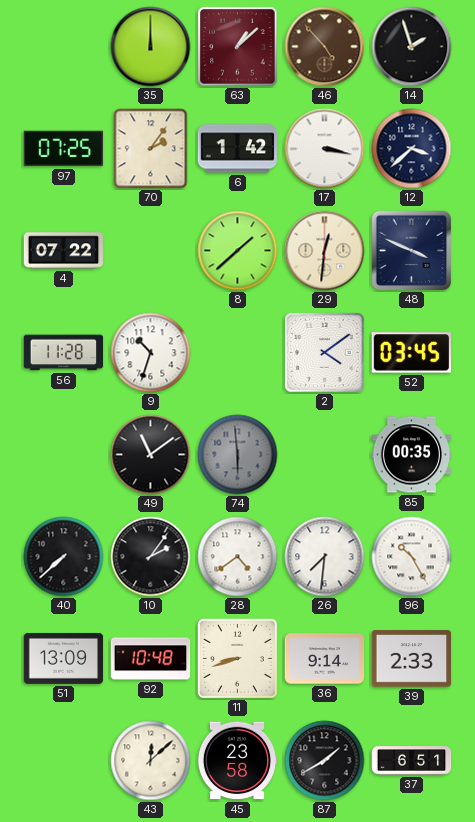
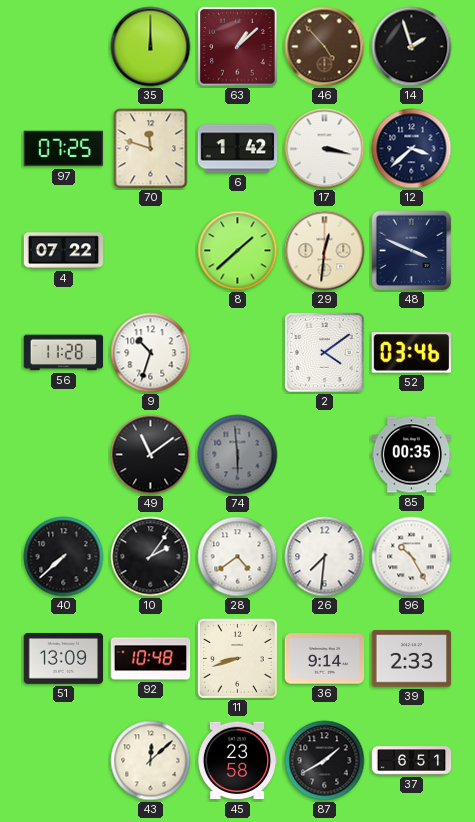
70: 2:06 -> 11:48
52: 03:45 -> 03:46
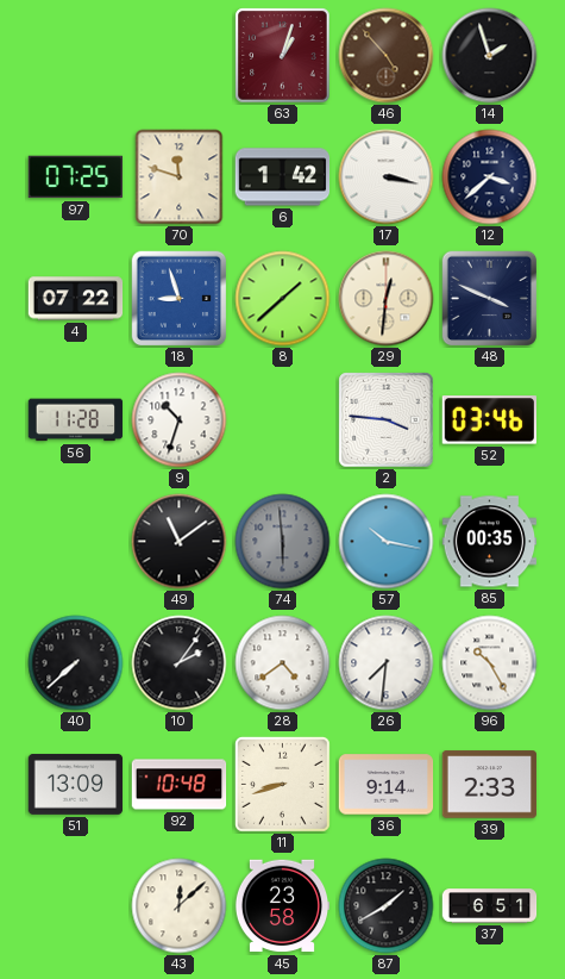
35: 12:00 -> none
63: 1:08 -> 1:03
18: none -> 8:57
2: 4:09 -> 3:46
57: none -> 10:17
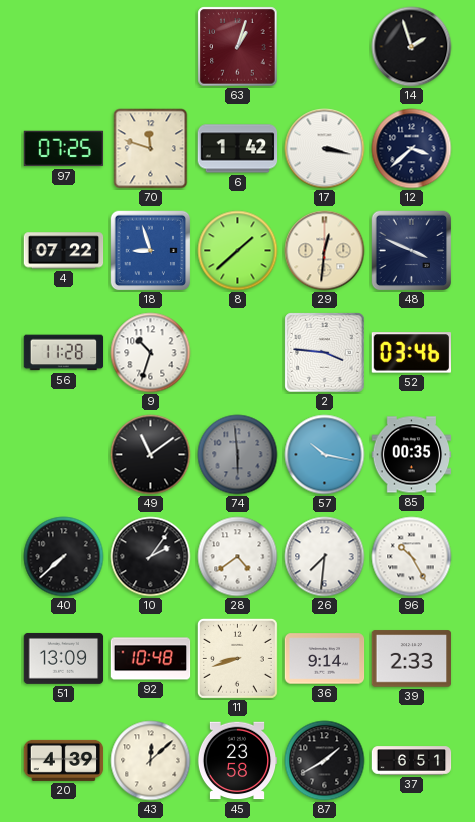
46: 4:53 -> none
20: none -> 4:39
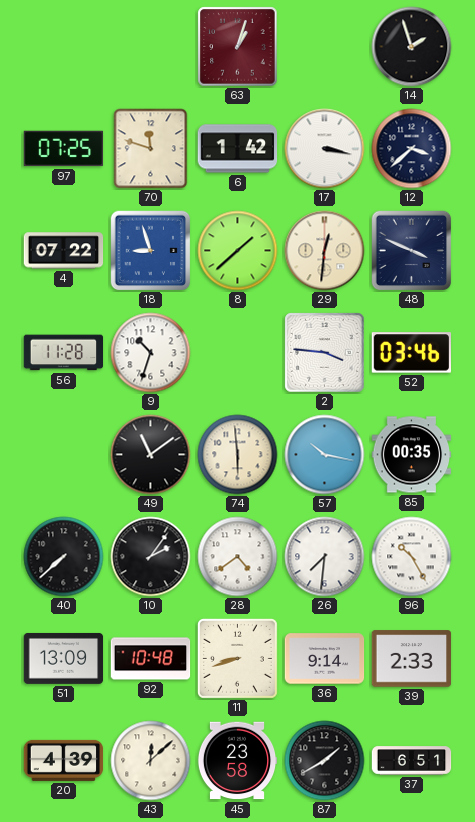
74 dial: grey -> cream
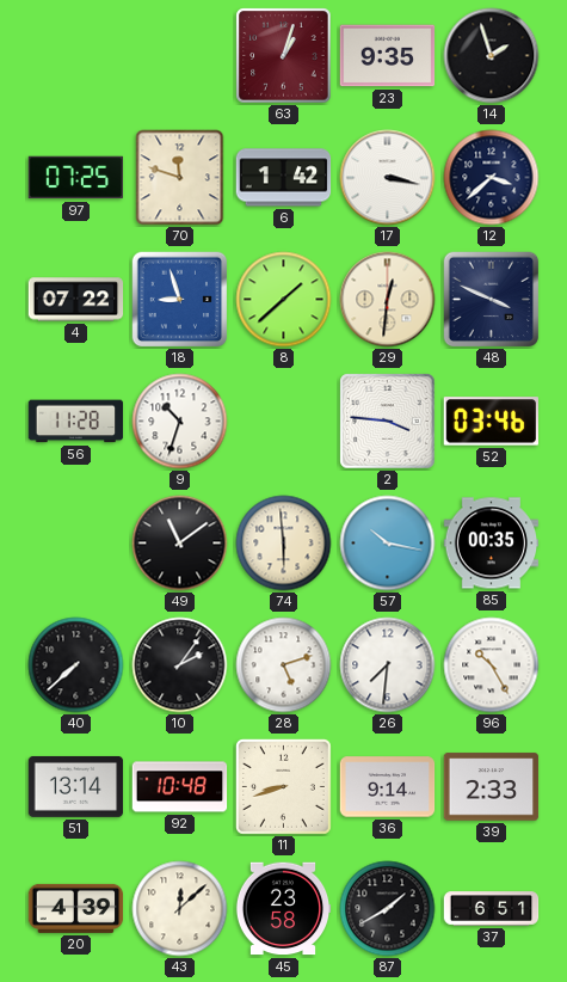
23: none -> 9:35
28: 4:39 -> 5:12
51: 13:09 -> 13:14
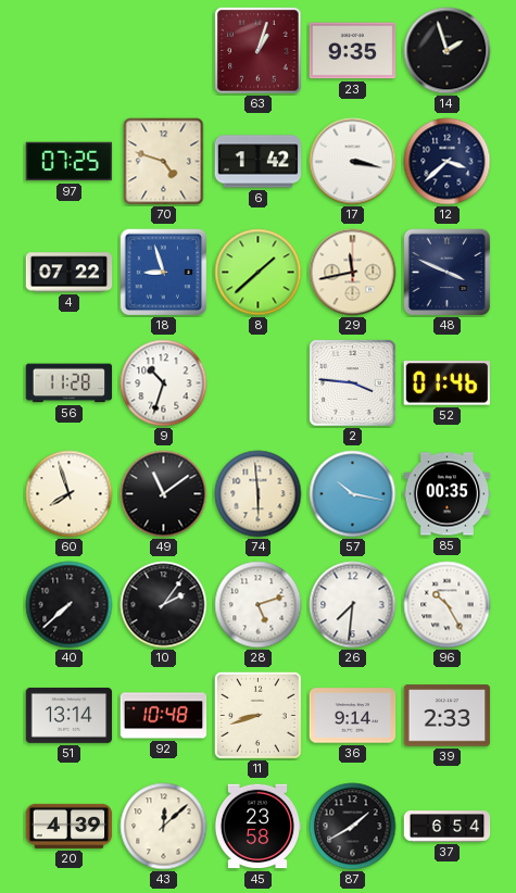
70: 11:48 -> 4:48
29: 12:31 -> 11:43
52: 03:46 -> 01:46
60: none -> 7:57
37: 6:51 -> 6:54
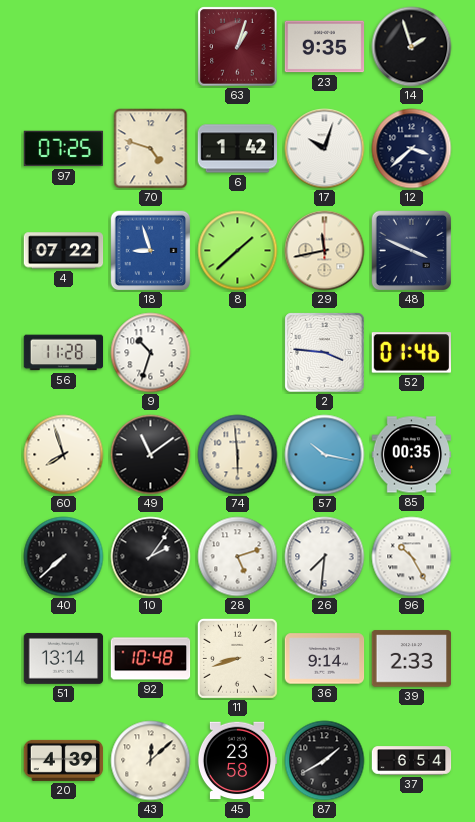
17: 3:17 -> 10:03
